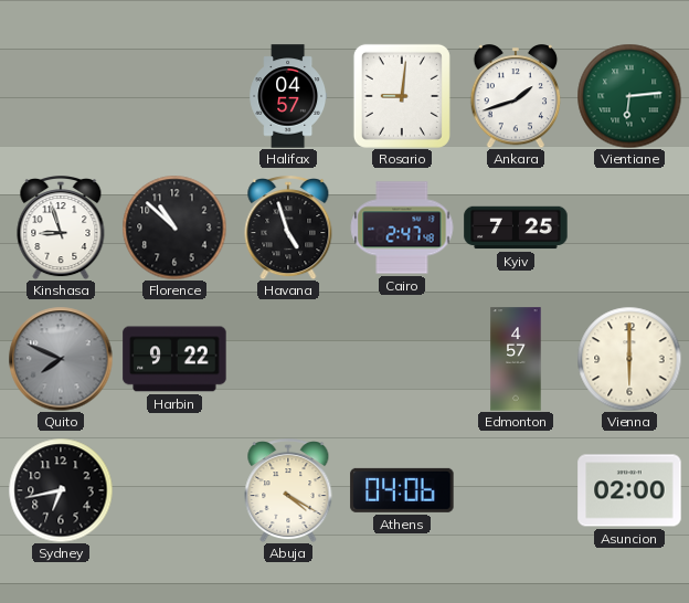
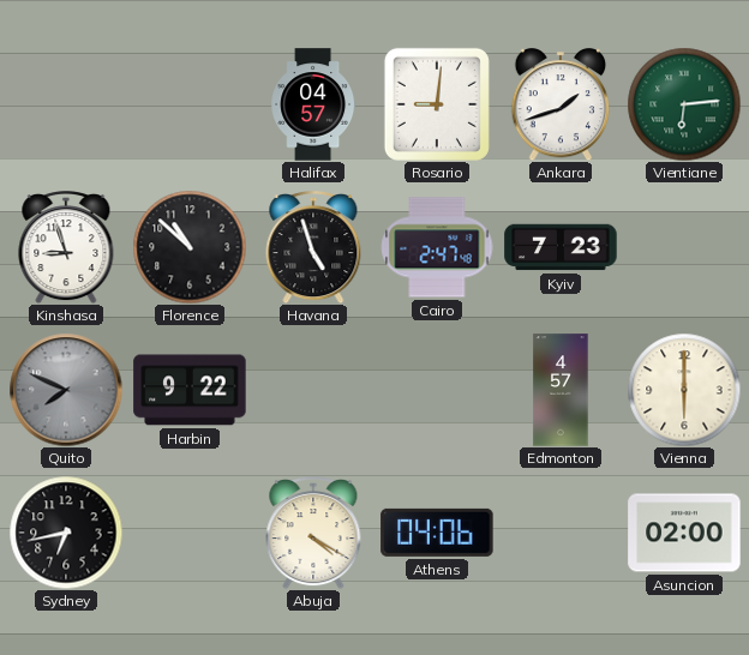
Kyiv: 7:25 -> 7:23
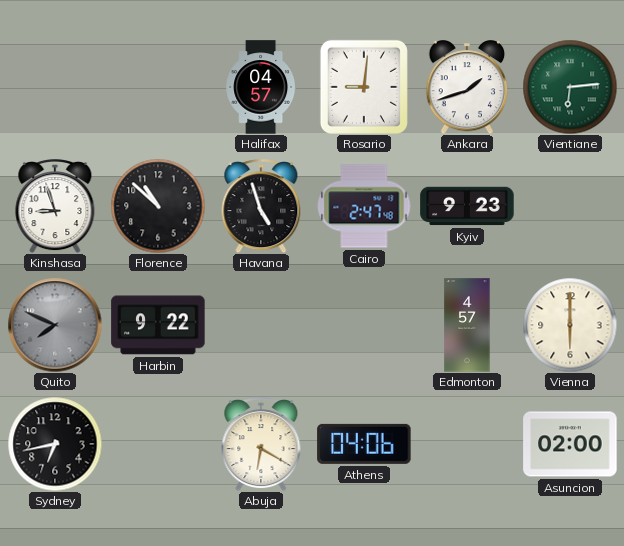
Kyiv: 7:23 -> 9:23
Abuja: 4:20 -> 6:20
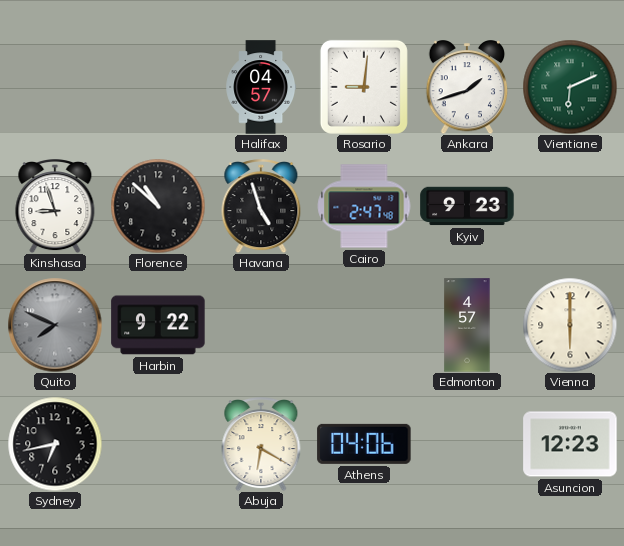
Vientiane: 6:14 -> 6:11
Asuncion: 02:00 -> 12:23
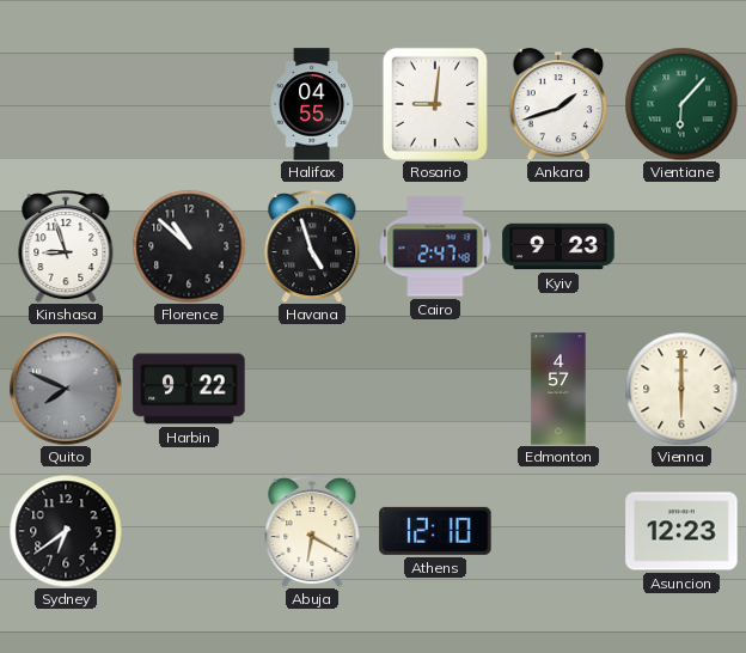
Halifax: 04:57 -> 04:55
Vientiane: 6:11 -> 6:07
Sydney: 6:43 -> 6:39
Athens: 04:06 -> 12:10
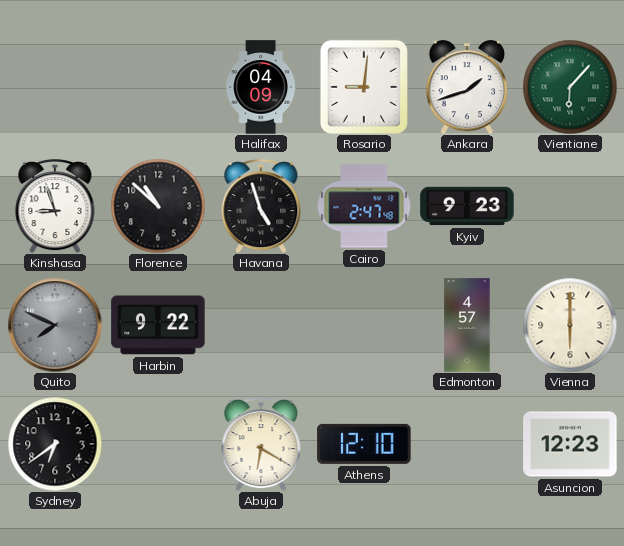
Halifax: 04:55 -> 04:09
